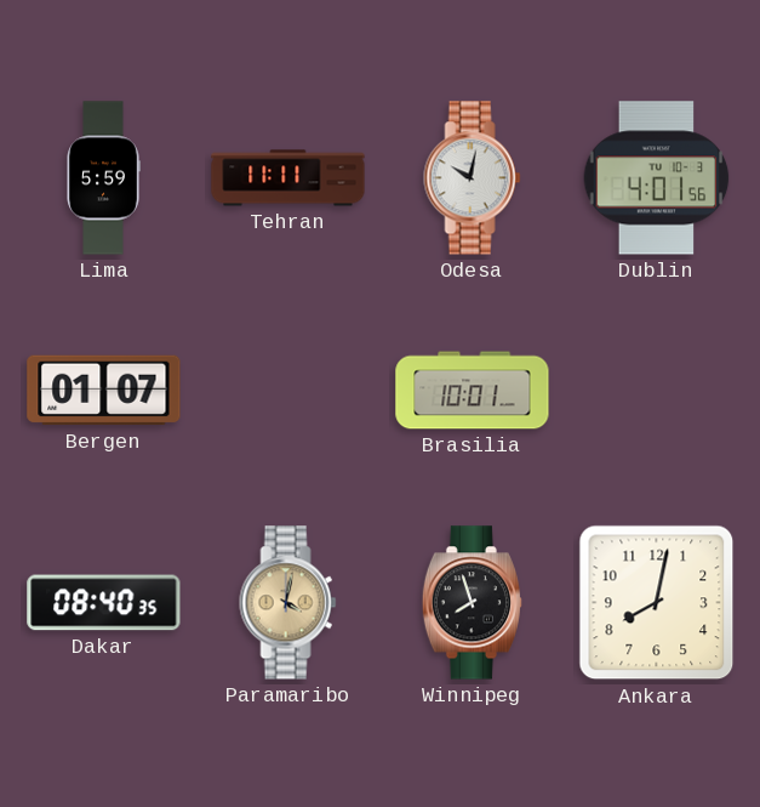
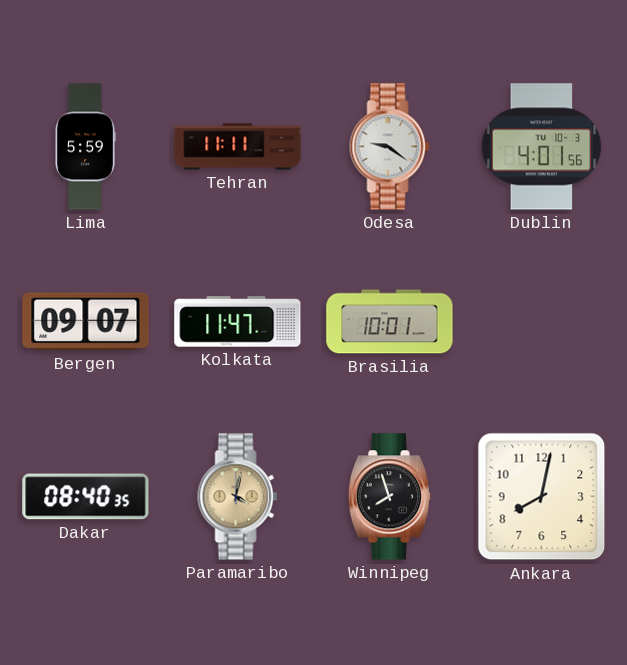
Odesa: 10:02 -> 9:21
Bergen: 01:07 -> 09:07
Kolkata: none -> 11:47
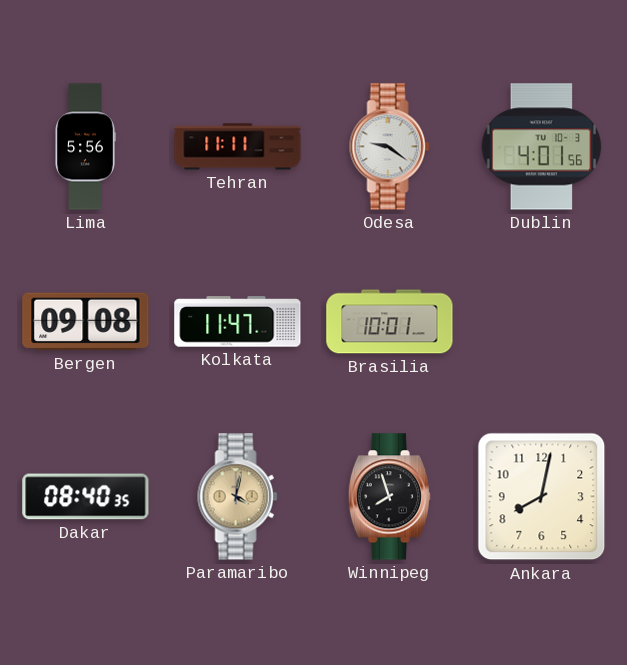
Lima: 5:59 -> 5:56
Bergen: 09:07 -> 09:08
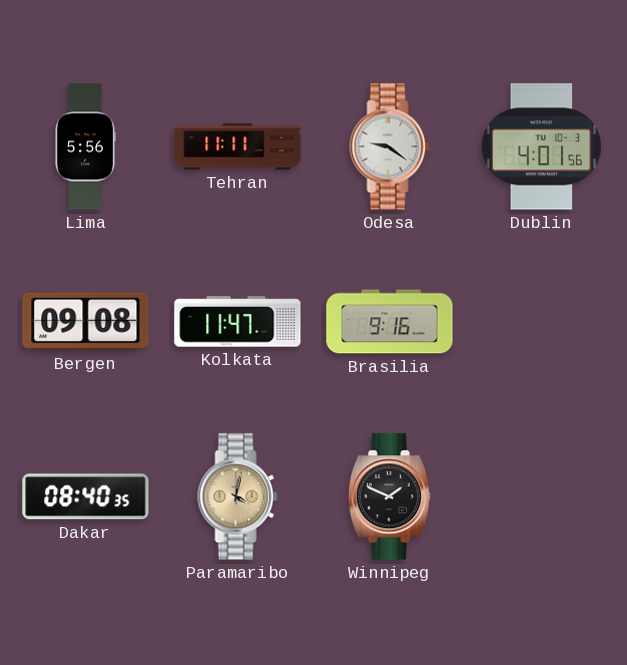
Brasilia: 10:01 -> 9:16
Winnipeg: 7:57 -> 1:49
Ankara: 8:02 -> none
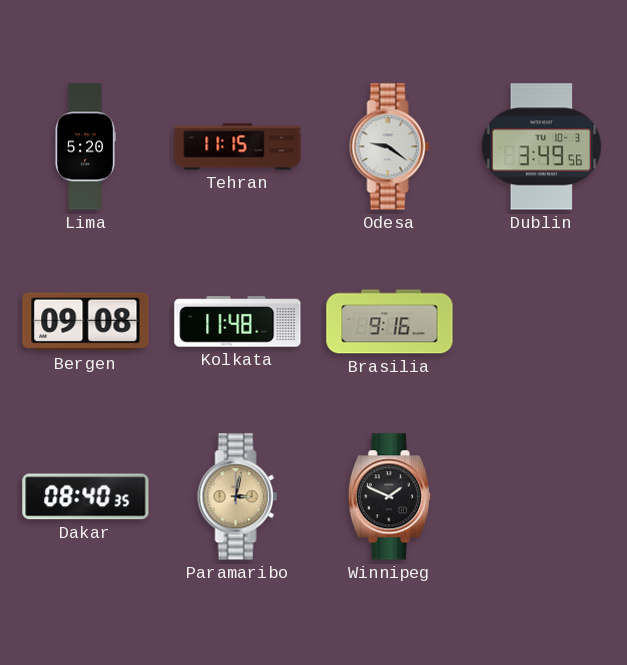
Lima: 5:56 -> 5:20
Tehran: 11:11 -> 11:15
Dublin: 4:01 -> 3:49
Kolkata: 11:47 -> 11:48
Paramaribo: 4:02 -> 3:02
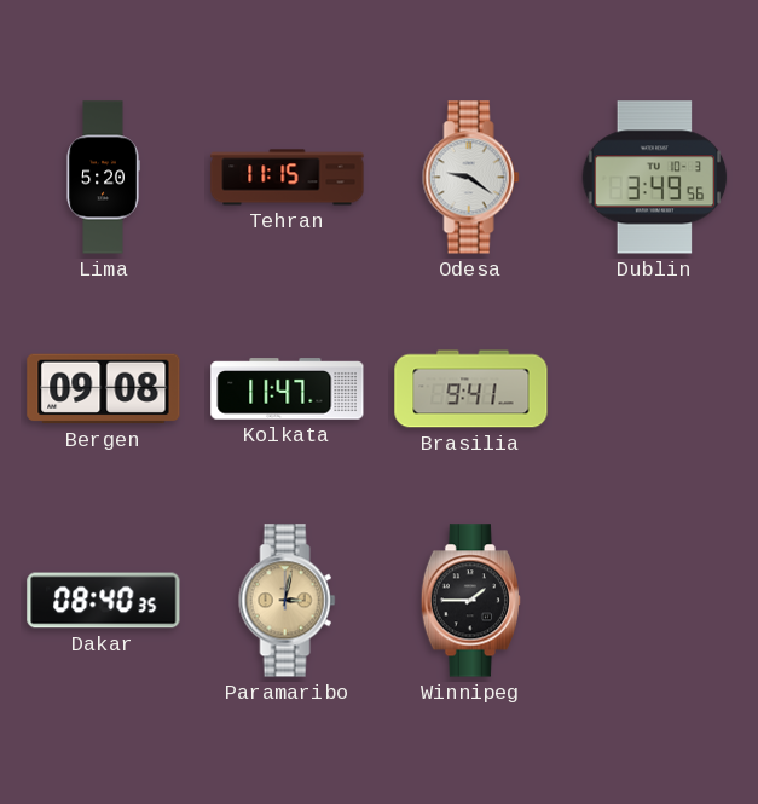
Kolkata: 11:48 -> 11:47
Brasilia: 9:16 -> 9:41
Winnipeg: 1:49 -> 1:45
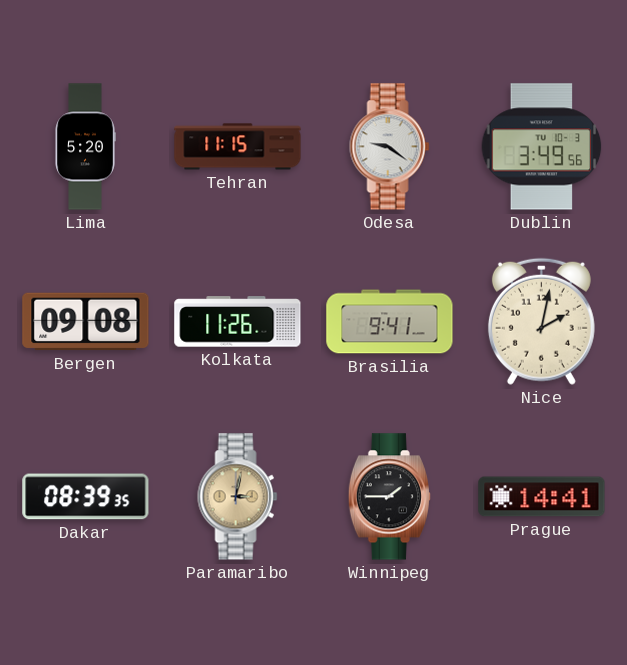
Kolkata: 11:47 -> 11:26
Nice: none -> 2:02
Dakar: 08:40 -> 08:39
Prague: none -> 14:41
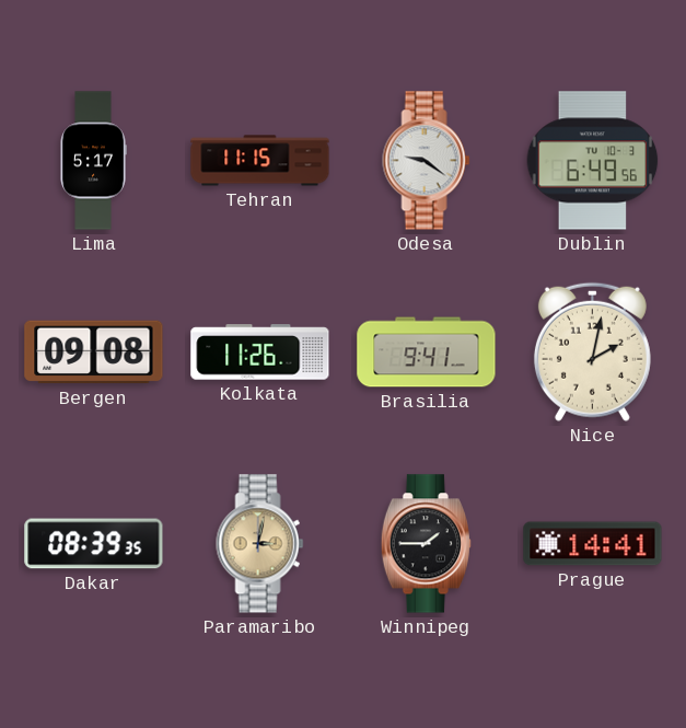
Lima: 5:20 -> 5:17
Dublin: 3:49 -> 6:49
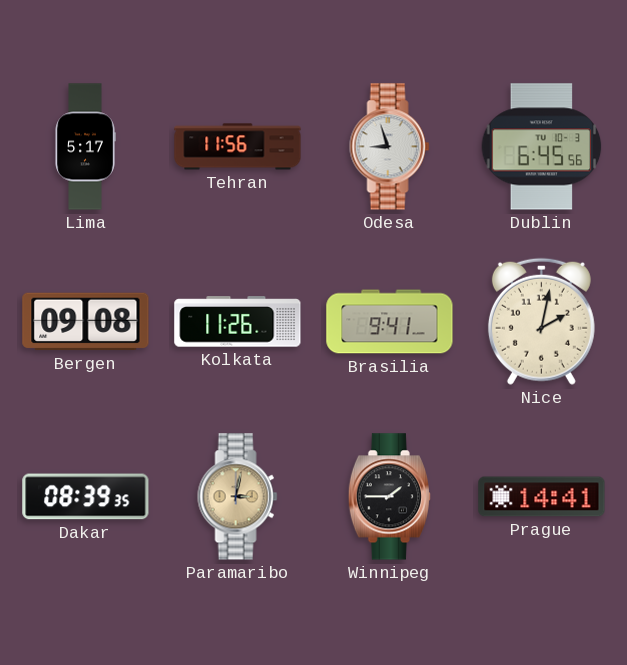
Tehran: 11:15 -> 11:56
Odesa: 9:21 -> 8:57
Dublin: 6:49 -> 6:45
